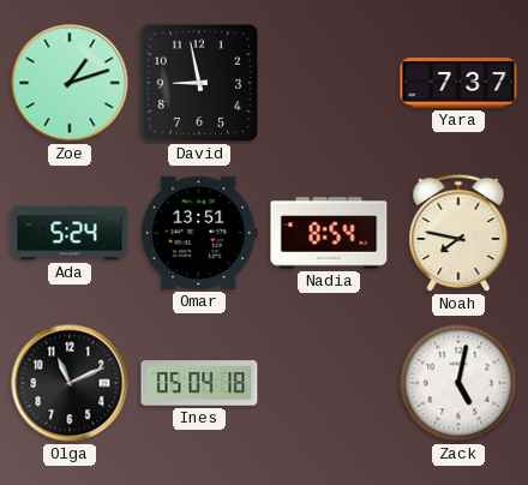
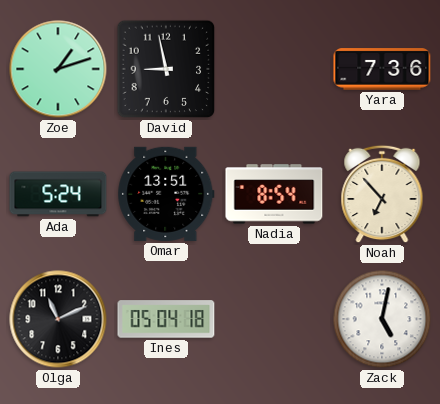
Yara: 7:37 -> 7:36
Noah: 7:47 -> 6:53
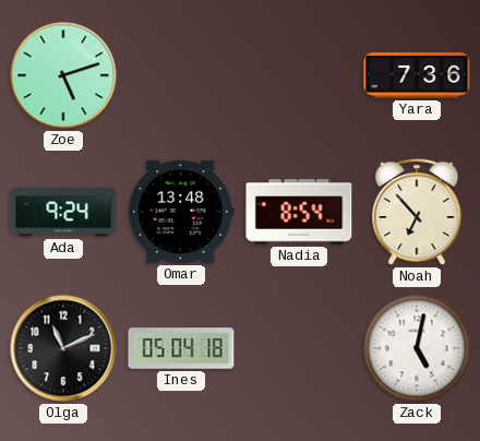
Zoe: 1:12 -> 5:12
David: 8:58 -> none
Ada: 5:24 -> 9:24
Omar: 13:51 -> 13:48
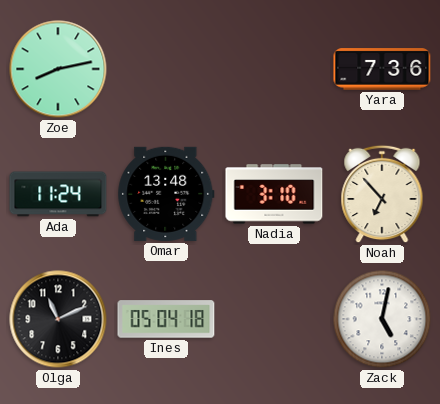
Zoe: 5:12 -> 8:13
Ada: 9:24 -> 11:24
Nadia: 8:54 -> 3:10
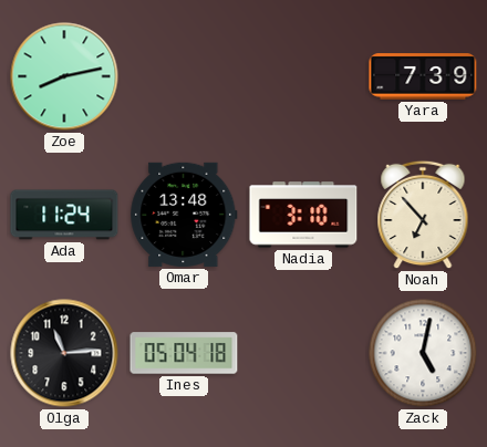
Yara: 7:36 -> 7:39
Olga: 11:11 -> 11:14
